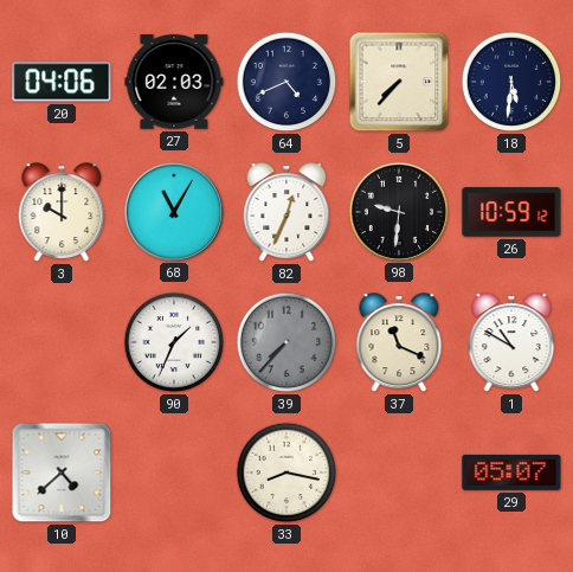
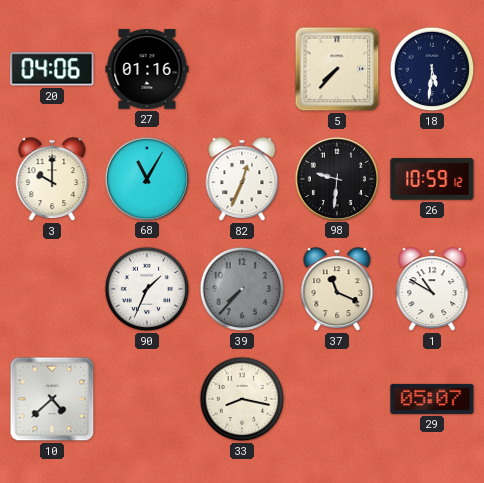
27: 02:03 -> 01:16
64: 4:41 -> none
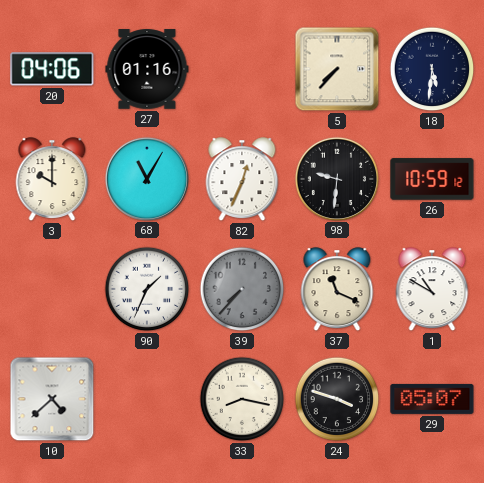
24: none -> 3:48
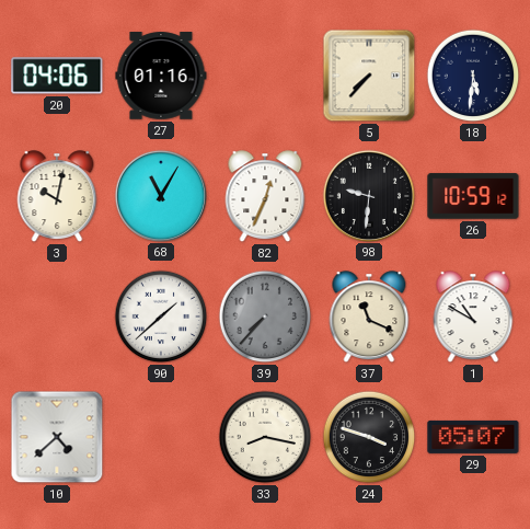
3: 10:00 -> 10:02
90: 1:34 -> 1:38
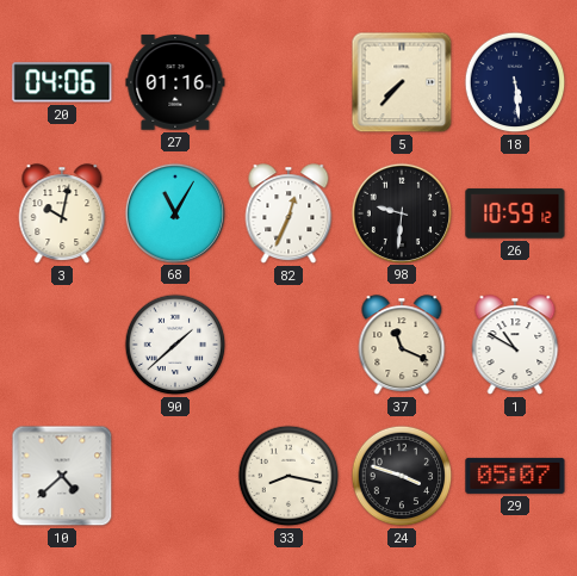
18: 5:31 -> 5:29
39: 7:37 -> none
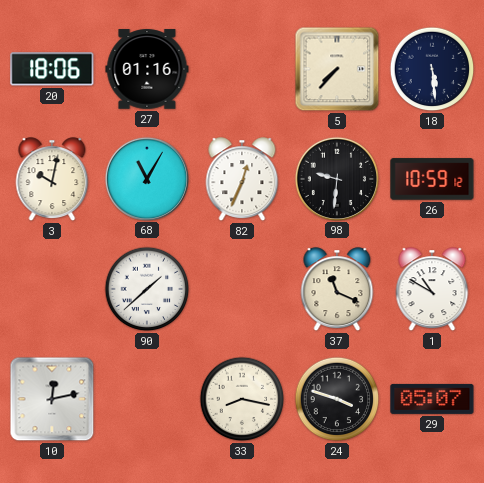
20: 04:06 -> 18:06
10: 4:38 -> 12:13
